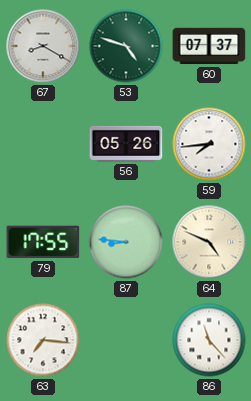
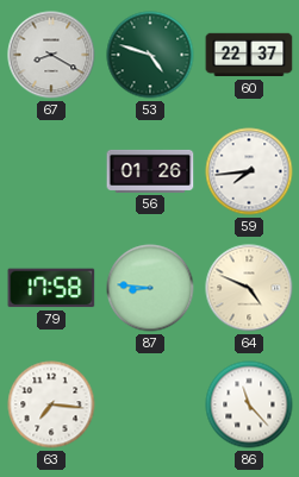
60: 07:37 -> 22:37
56: 05:26 -> 01:26
79: 17:55 -> 17:58
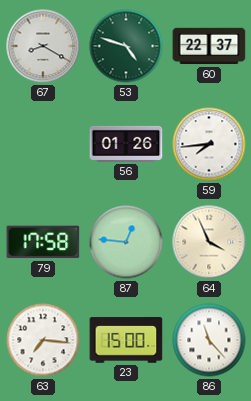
87: 8:46 -> 12:46
64: 4:49 -> 3:56
23: none -> 15:00
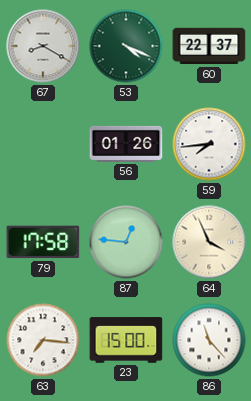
53: 4:48 -> 4:19
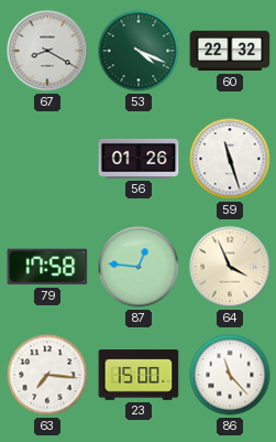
60: 22:37 -> 22:32
59: 7:44 -> 11:27
